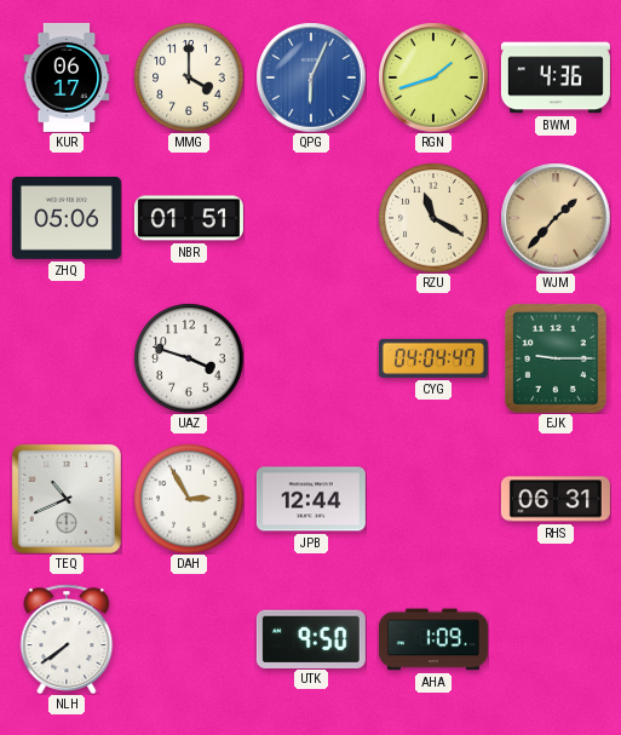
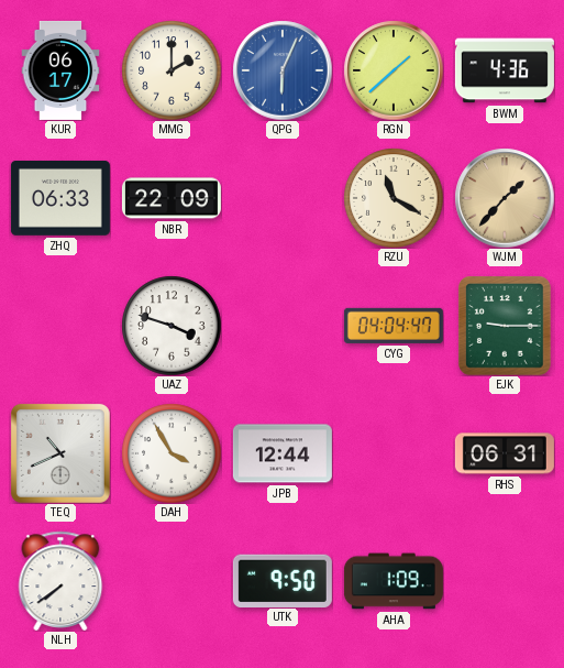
MMG: 4:00 -> 2:00
RGN: 1:42 -> 1:38
ZHQ: 05:06 -> 06:33
NBR: 01:51 -> 22:09
DAH: 2:55 -> 3:55
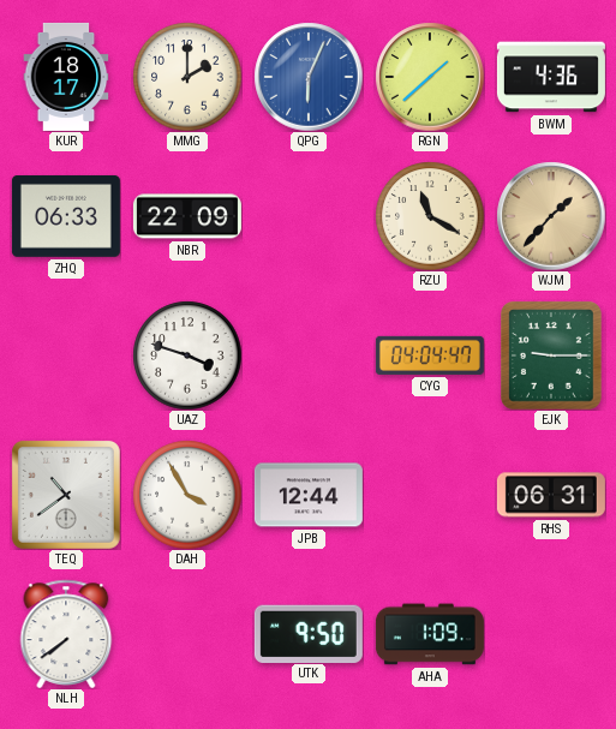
KUR: 06:17 -> 18:17
TEQ: 10:41 -> 10:39
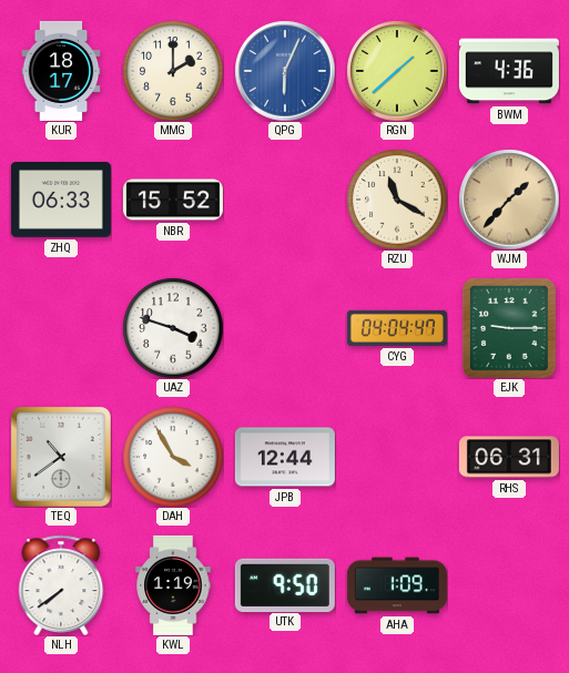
NBR: 22:09 -> 15:52
KWL: none -> 1:19
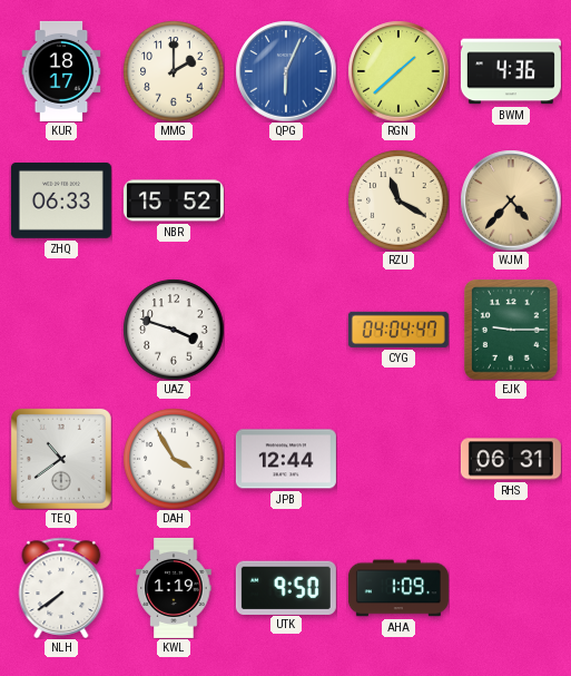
WJM: 1:37 -> 4:37
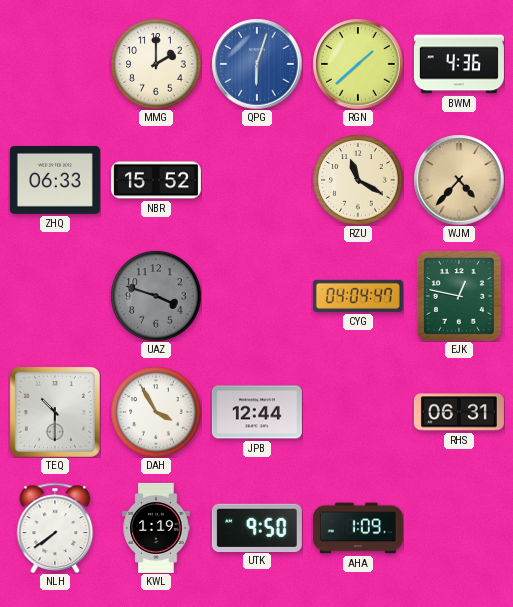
KUR: 18:17 -> none
QPG: 6:04 -> 6:03
UAZ dial: white -> grey
EJK: 9:15 -> 12:47
TEQ: 10:39 -> 10:30
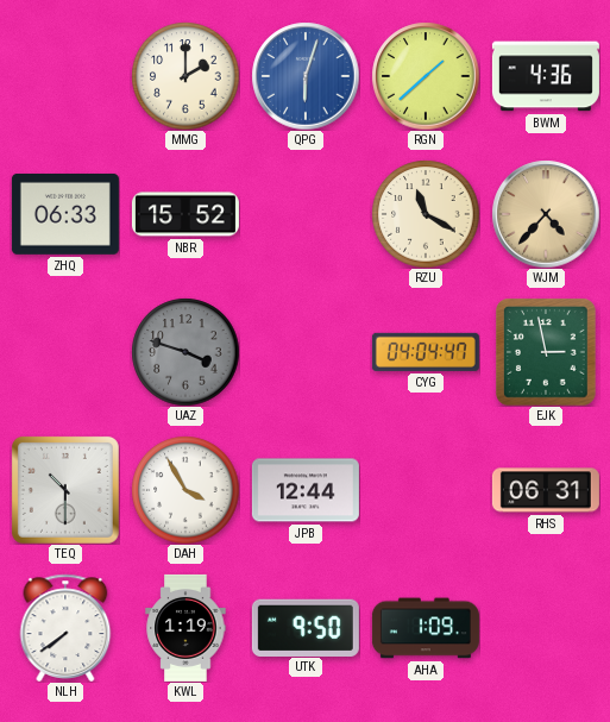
EJK: 12:47 -> 2:58
